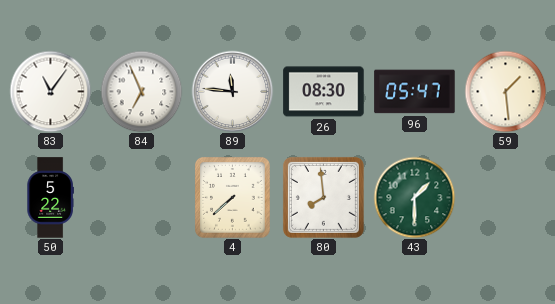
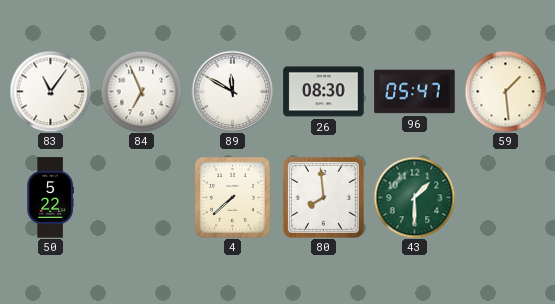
89: 11:46 -> 11:50
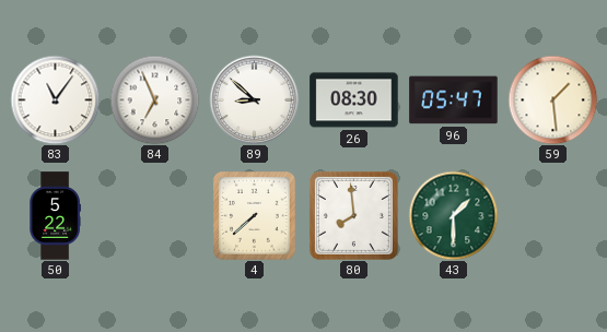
89: 11:50 -> 8:52
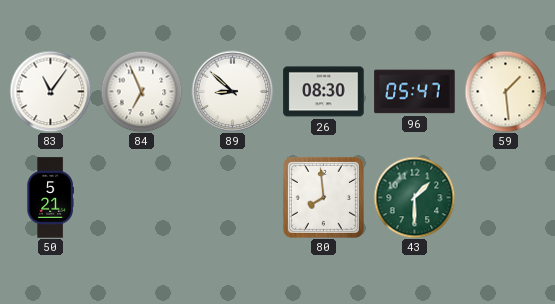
50: 5:22 -> 5:21
4: 7:38 -> none
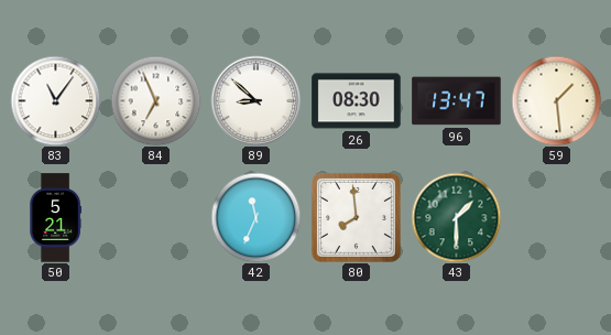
96: 05:47 -> 13:47
42: none -> 11:34
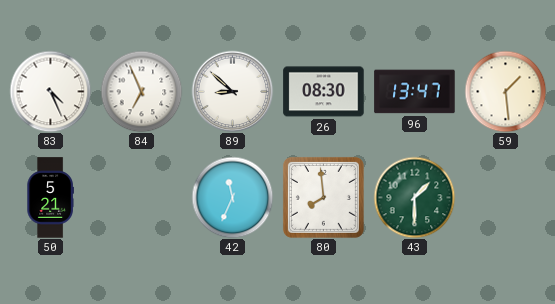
83: 11:06 -> 4:26
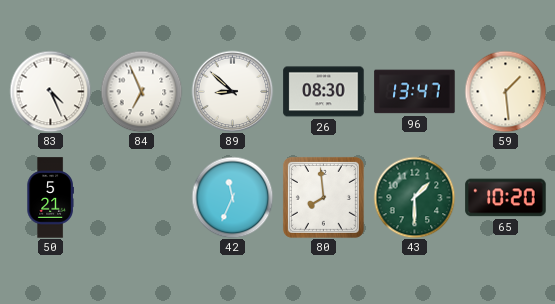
65: none -> 10:20
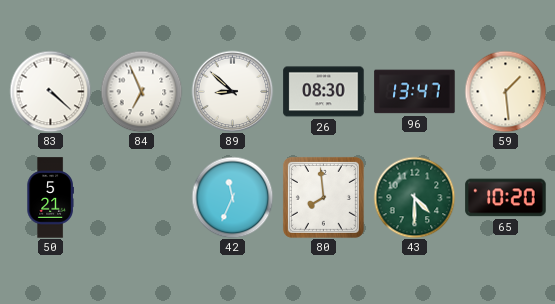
83: 4:26 -> 4:22
43: 1:30 -> 4:30
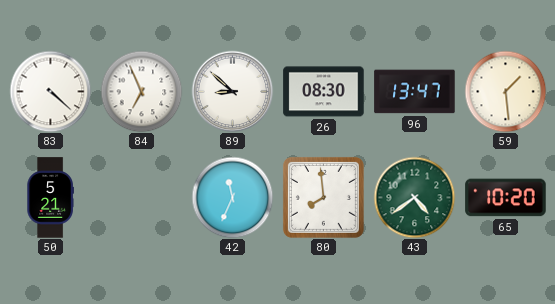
43: 4:30 -> 4:39
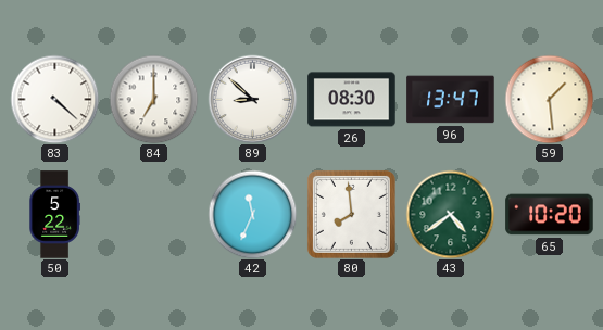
84: 6:56 -> 7:00
50: 5:21 -> 5:22
